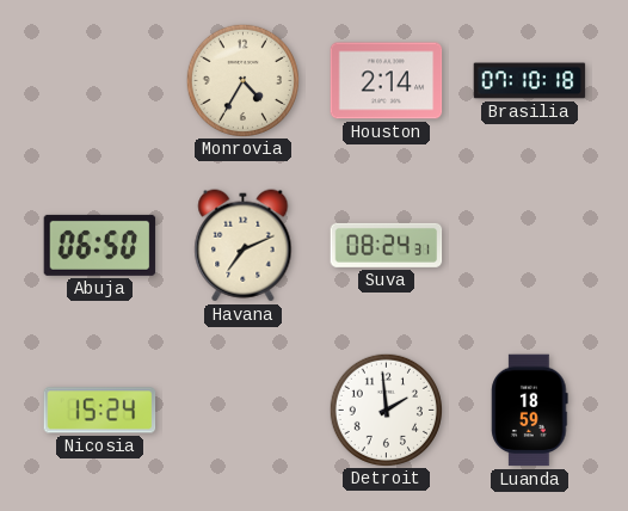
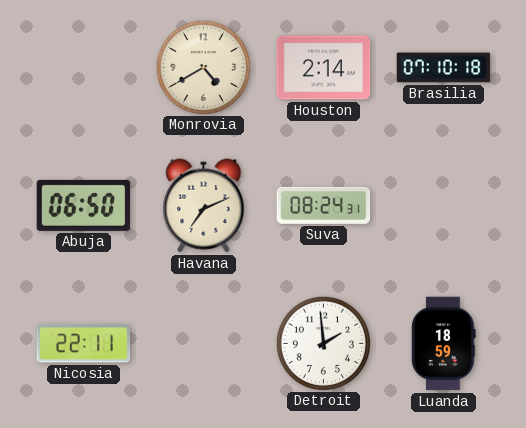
Monrovia: 4:35 -> 4:40
Nicosia: 15:24 -> 22:11
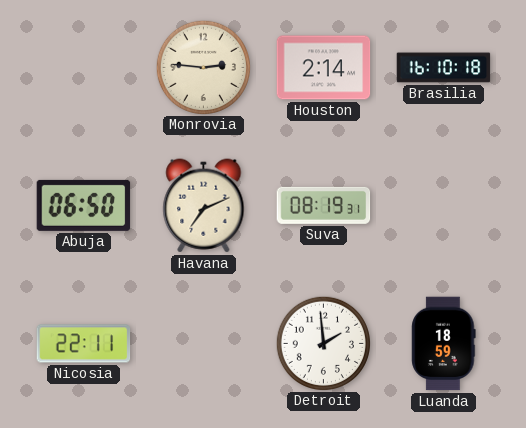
Monrovia: 4:40 -> 2:46
Brasilia: 07:10 -> 16:10
Suva: 08:24 -> 08:19
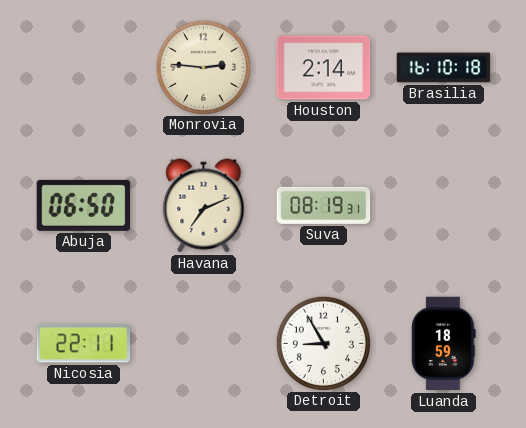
Detroit: 1:59 -> 8:55
